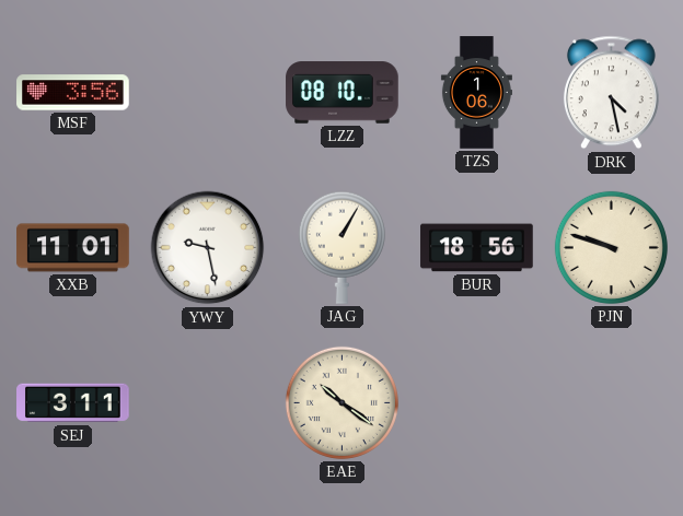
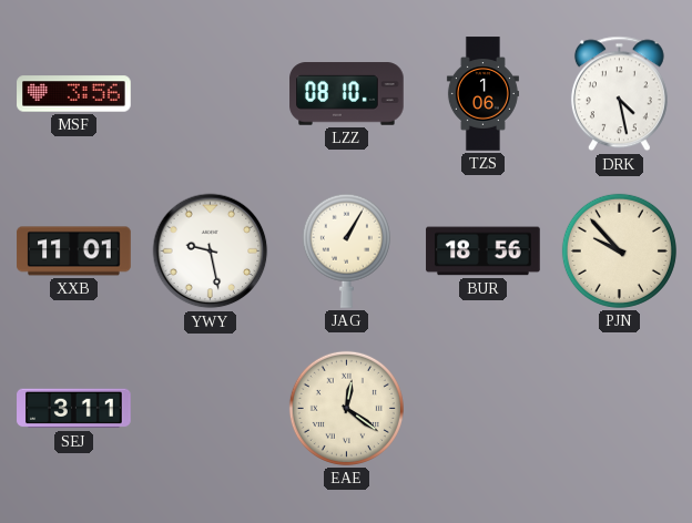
PJN: 9:48 -> 9:53
EAE: 10:21 -> 12:21
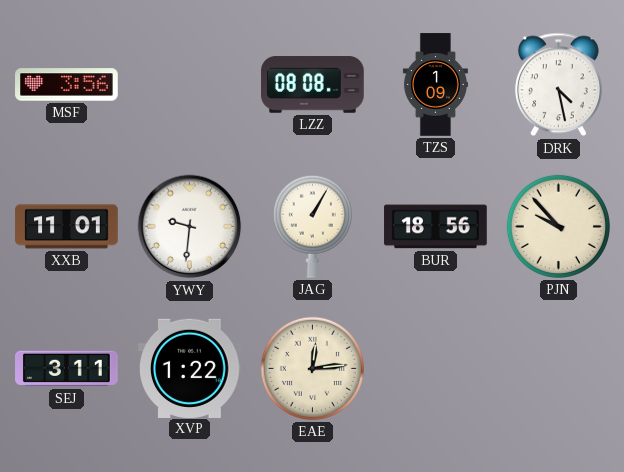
LZZ: 08:10 -> 08:08
TZS: 1:06 -> 1:09
YWY: 9:28 -> 9:31
XVP: none -> 1:22
EAE: 12:21 -> 12:14
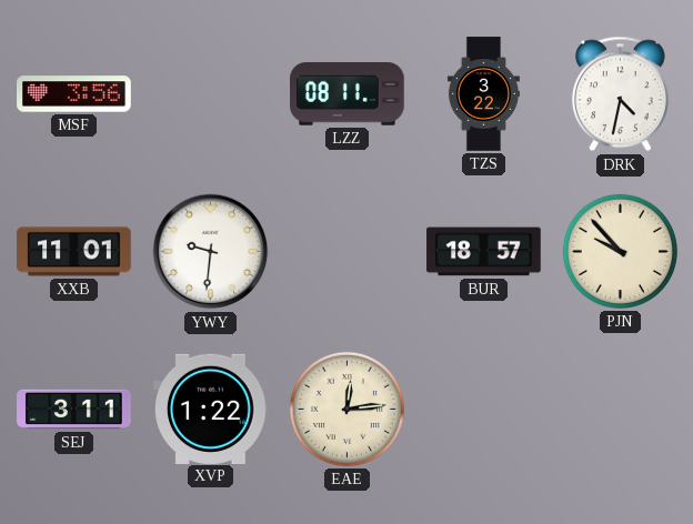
LZZ: 08:08 -> 08:11
TZS: 1:09 -> 3:22
DRK: 4:28 -> 4:32
JAG: 1:05 -> none
BUR: 18:56 -> 18:57
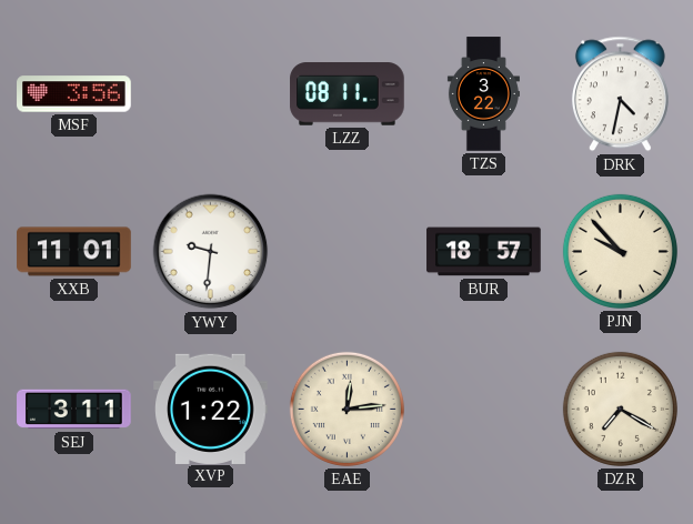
DZR: none -> 7:20
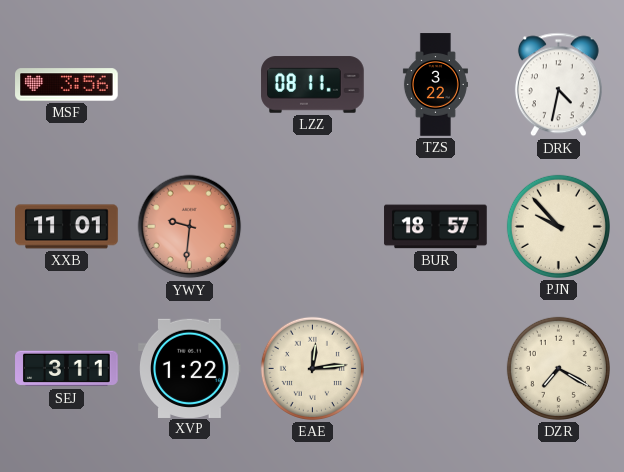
YWY dial: white -> salmon
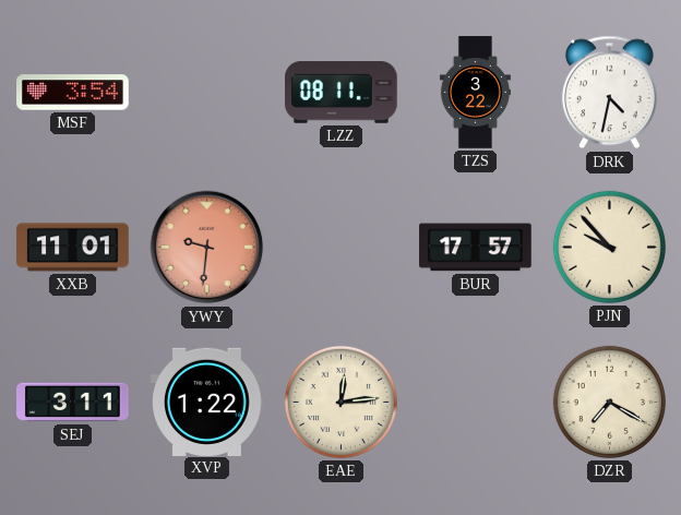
MSF: 3:56 -> 3:54
BUR: 18:57 -> 17:57
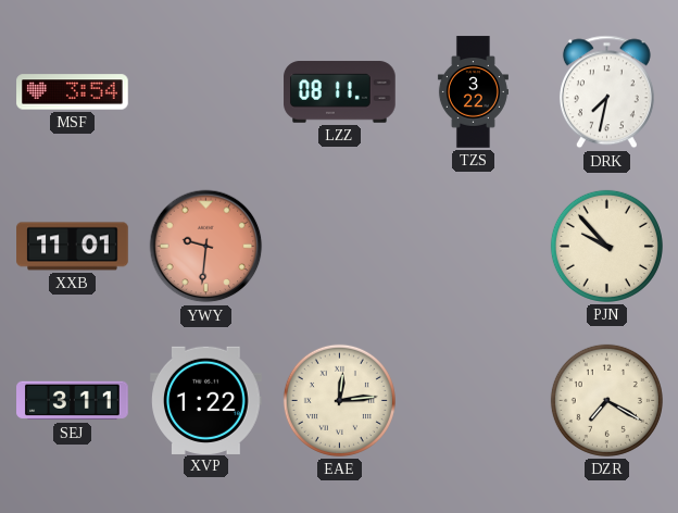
DRK: 4:32 -> 7:32
BUR: 17:57 -> none
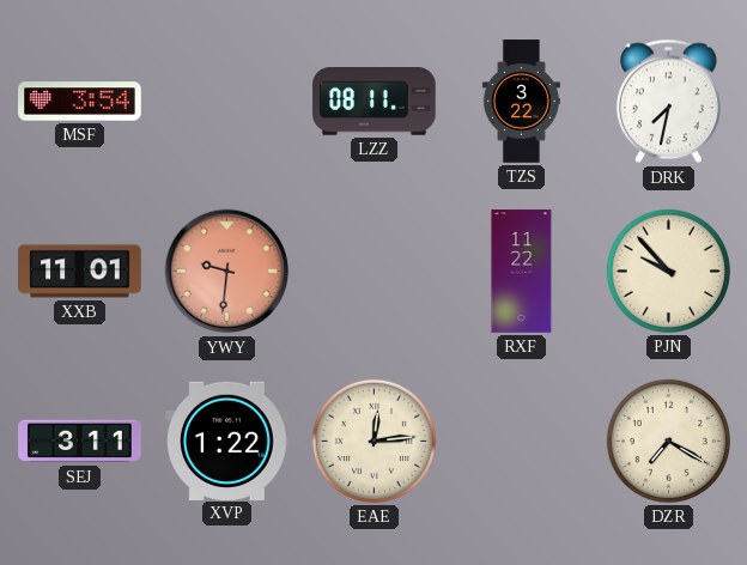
RXF: none -> 11:22
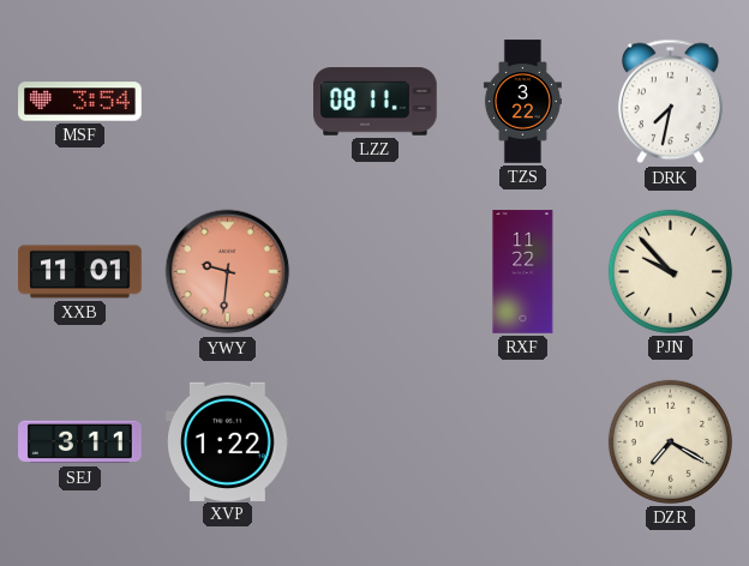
EAE: 12:14 -> none
